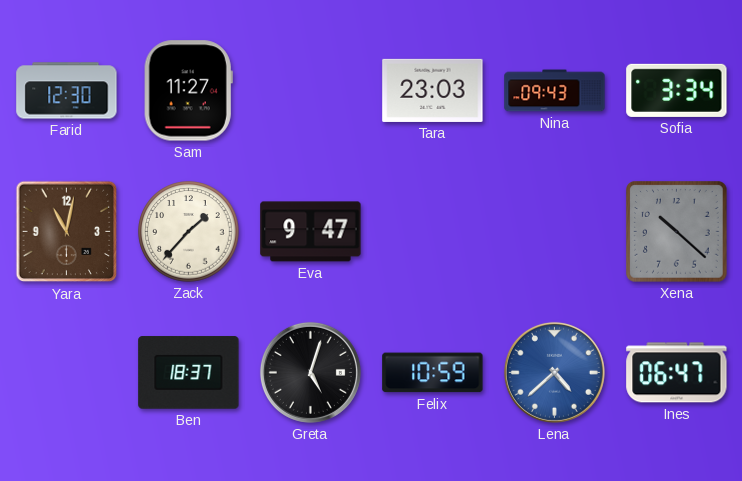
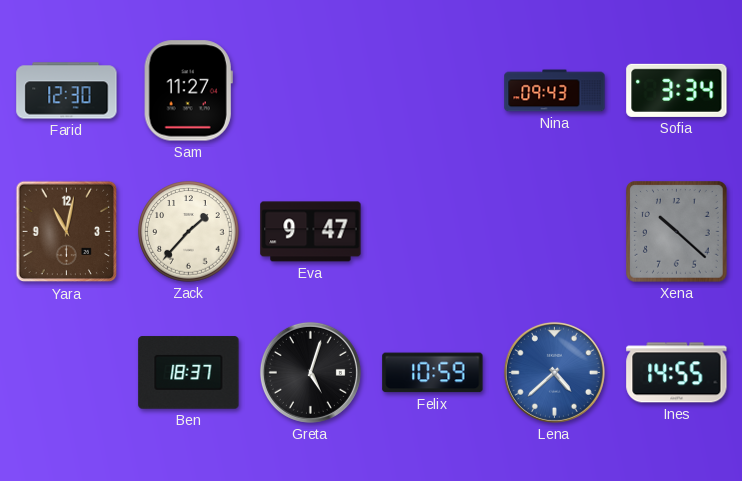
Tara: 23:03 -> none
Ines: 06:47 -> 14:55
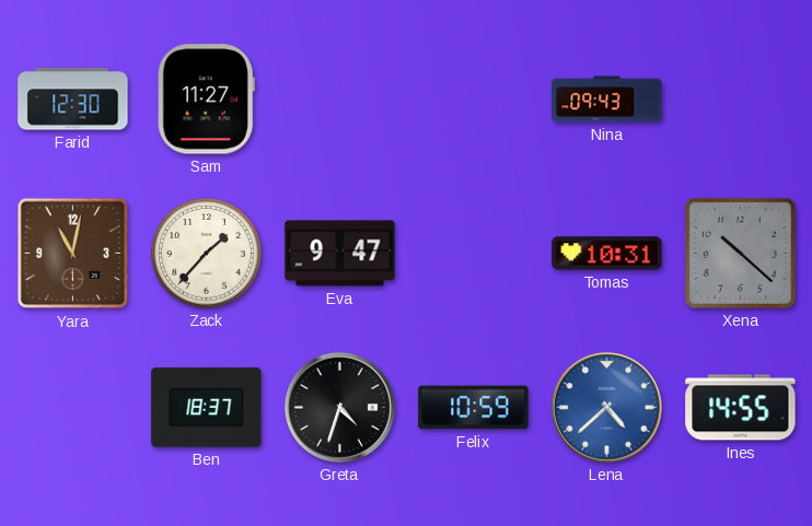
Sofia: 3:34 -> none
Tomas: none -> 10:31
Greta: 5:03 -> 4:33
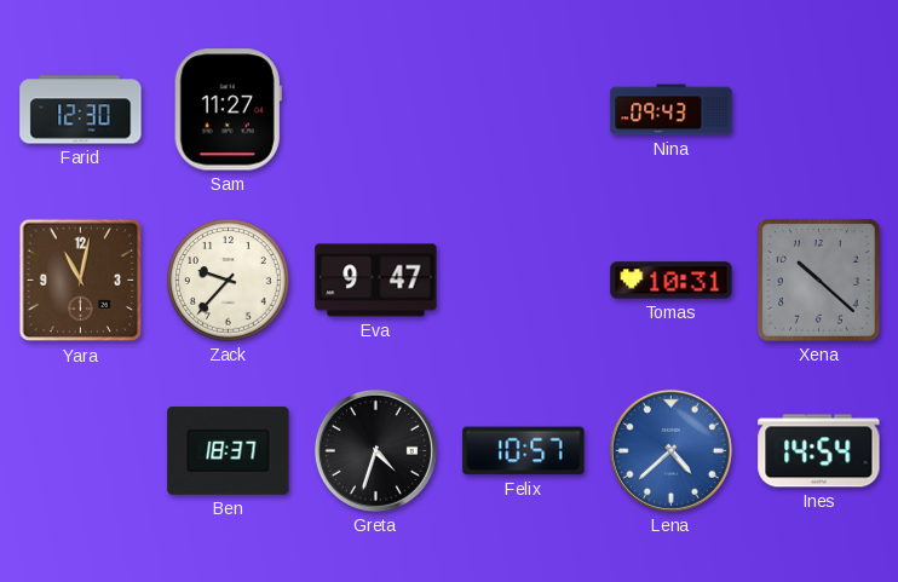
Zack: 1:37 -> 9:37
Felix: 10:59 -> 10:57
Ines: 14:55 -> 14:54
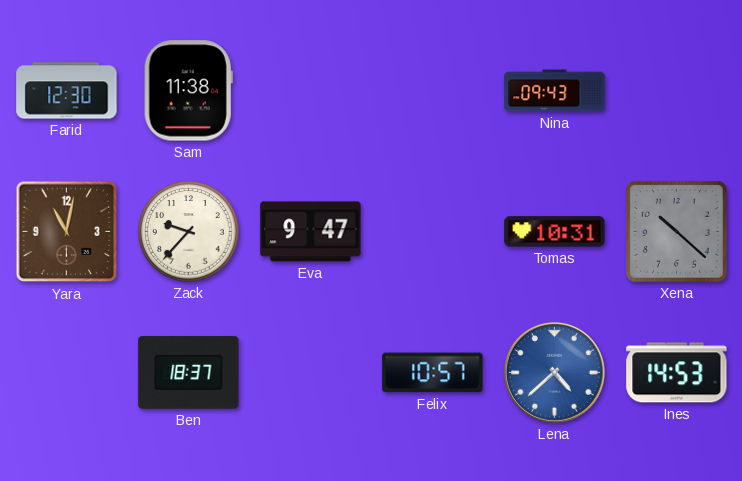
Sam: 11:27 -> 11:38
Greta: 4:33 -> none
Ines: 14:54 -> 14:53
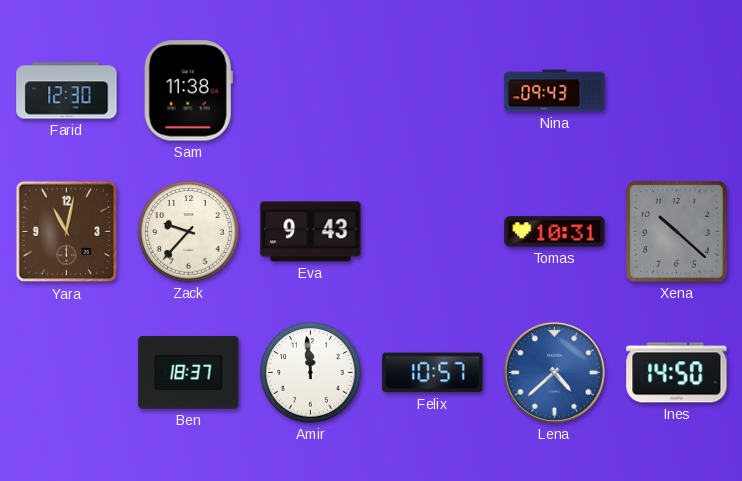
Eva: 9:47 -> 9:43
Amir: none -> 11:59
Ines: 14:53 -> 14:50
